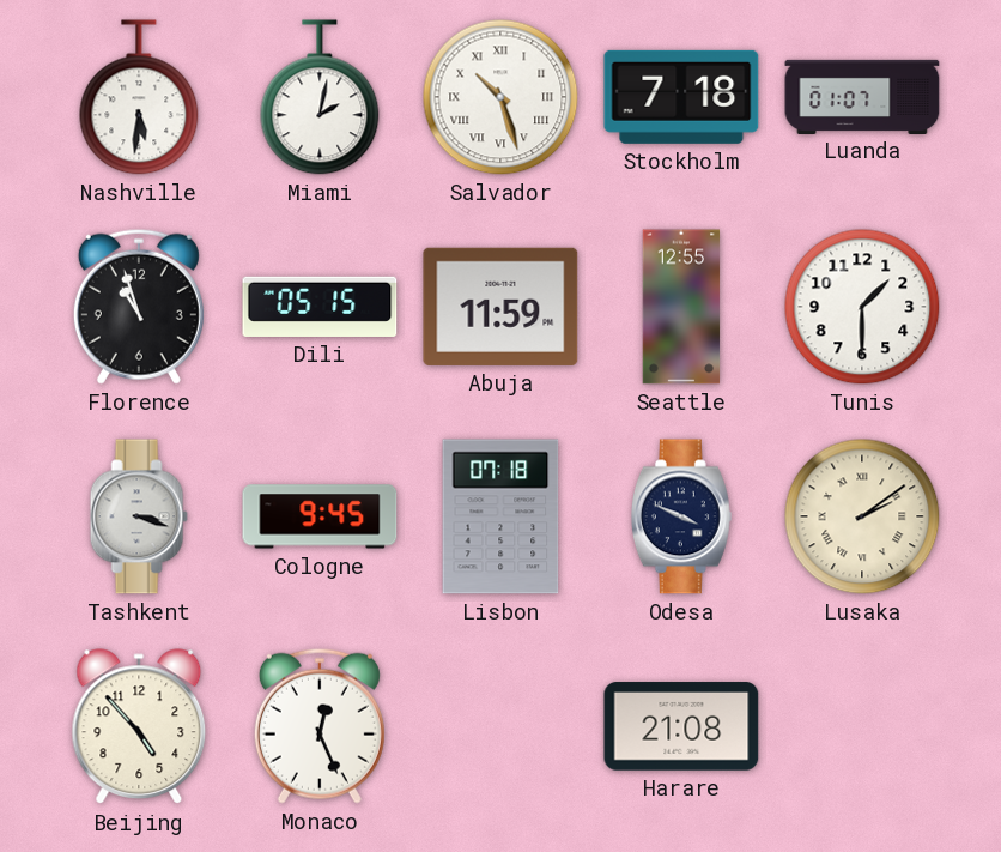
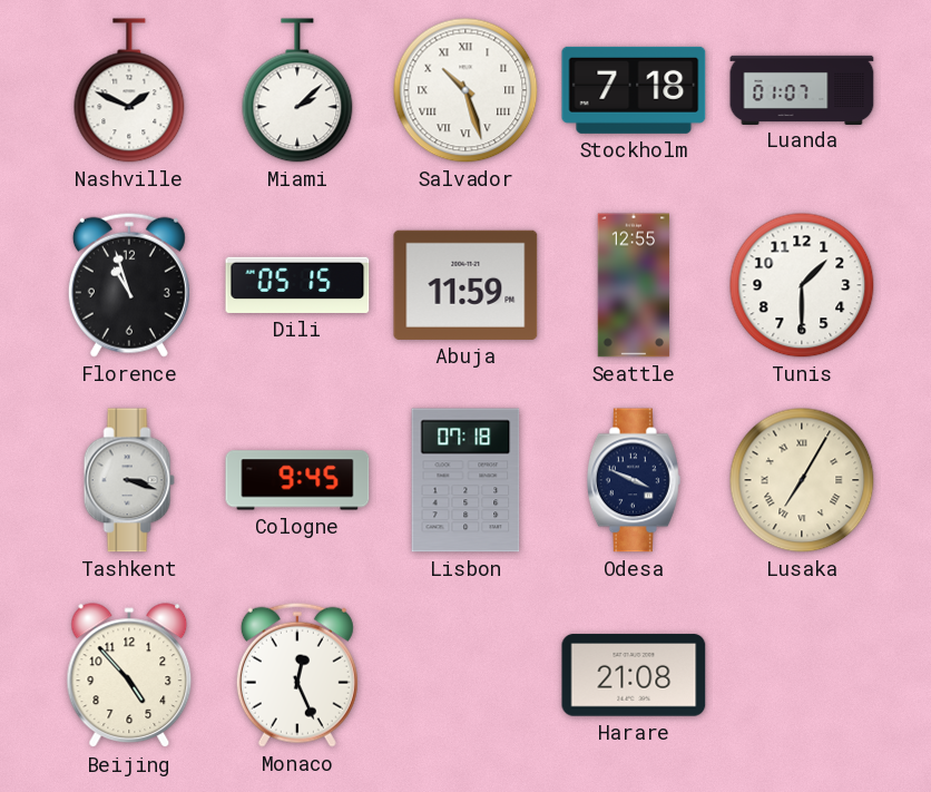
Nashville: 5:31 -> 1:49
Miami: 2:02 -> 2:08
Lusaka: 2:09 -> 7:05
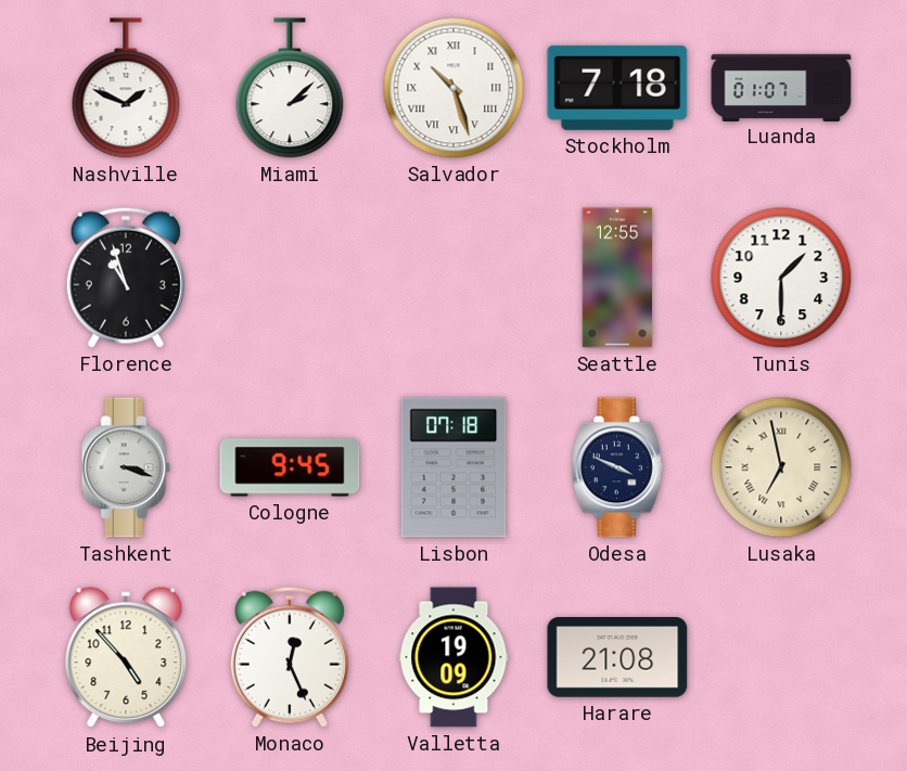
Dili: 05:15 -> none
Abuja: 11:59 -> none
Lusaka: 7:05 -> 6:58
Valletta: none -> 19:09
